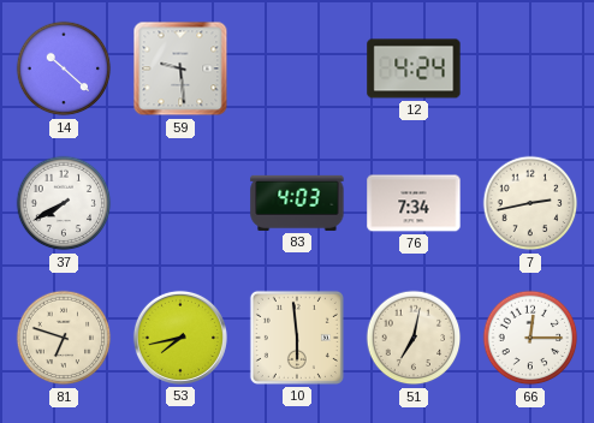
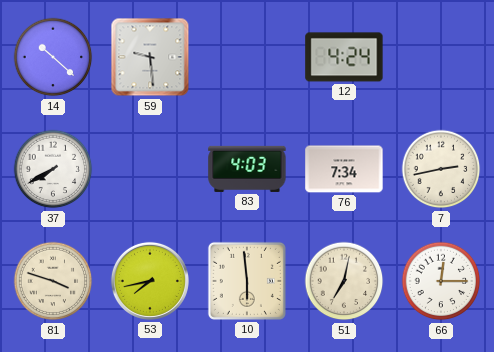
81: 6:48 -> 3:48
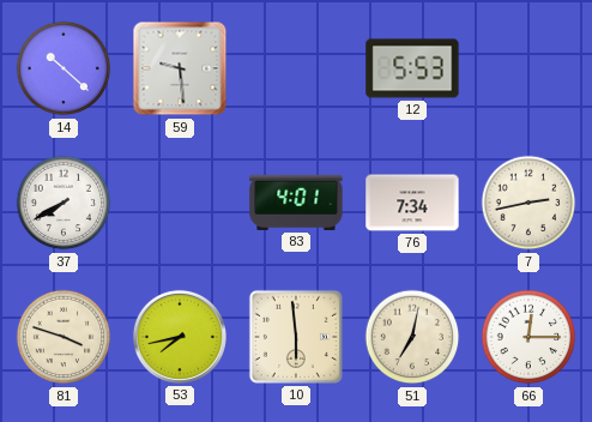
12: 4:24 -> 5:53
83: 4:03 -> 4:01
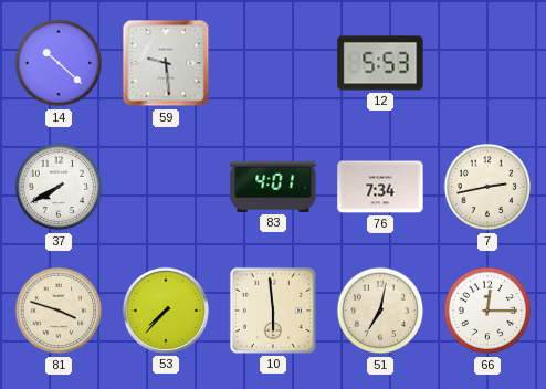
53: 7:43 -> 7:37
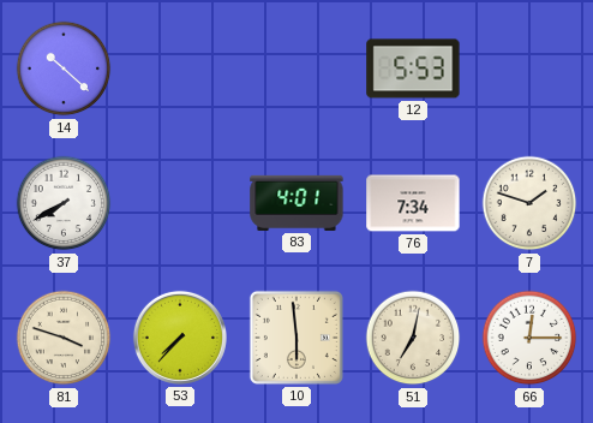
59: 9:29 -> none
7: 2:43 -> 1:48
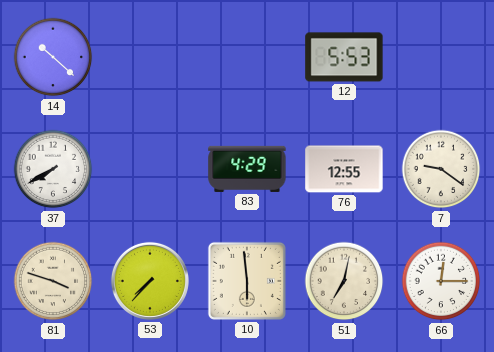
83: 4:01 -> 4:29
76: 7:34 -> 12:55
7: 1:48 -> 9:21
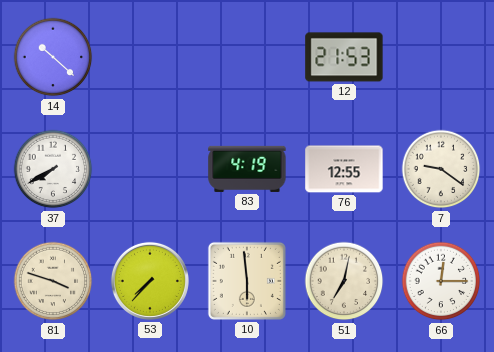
12: 5:53 -> 21:53
83: 4:29 -> 4:19
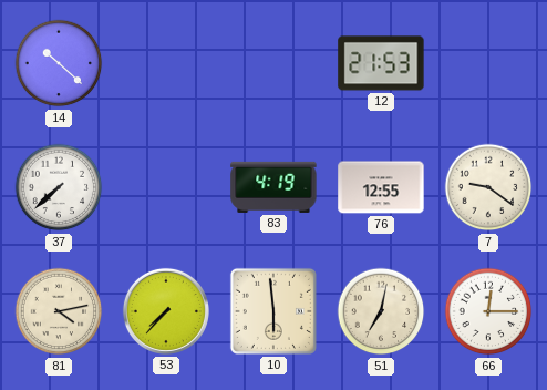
37: 7:40 -> 7:38
81: 3:48 -> 4:13
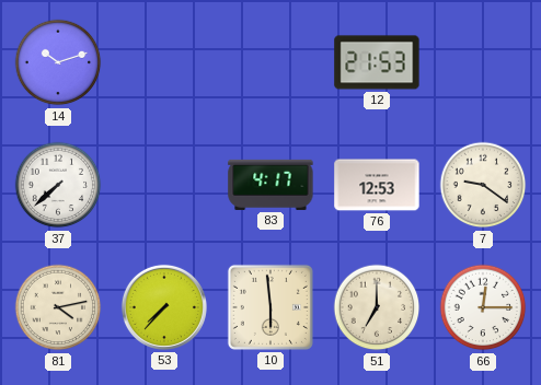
14: 10:22 -> 10:12
83: 4:19 -> 4:17
76: 12:55 -> 12:53
51: 7:02 -> 7:00
